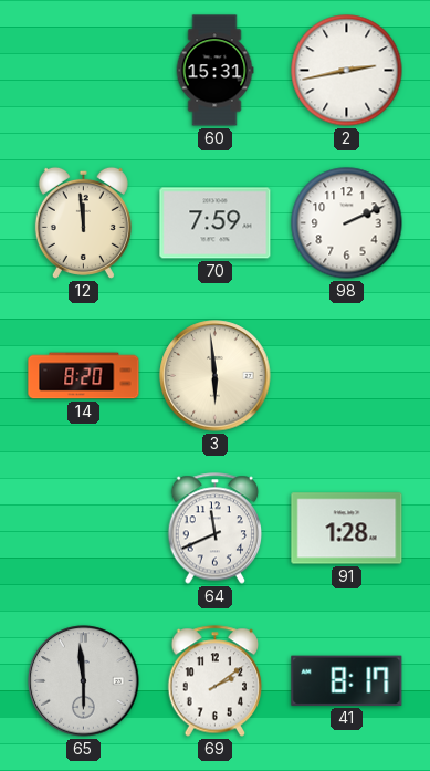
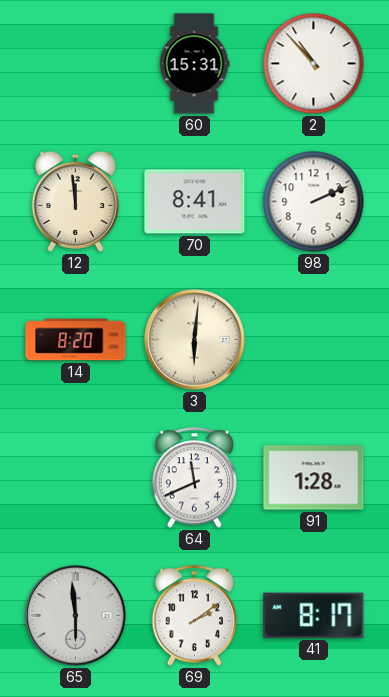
2: 2:43 -> 10:53
70: 7:59 -> 8:41
3: 5:59 -> 6:01
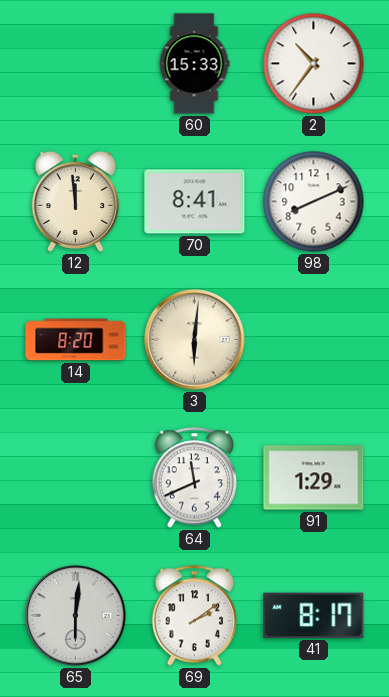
60: 15:31 -> 15:33
2: 10:53 -> 10:36
98: 2:11 -> 8:11
91: 1:28 -> 1:29
65: 5:59 -> 6:01
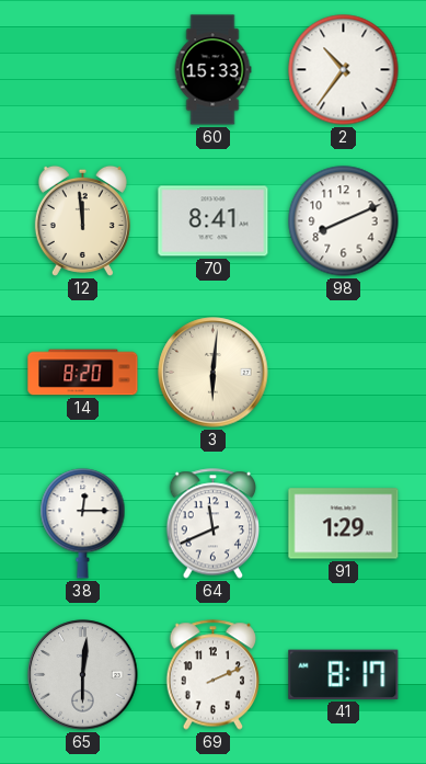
38: none -> 12:15
69: 2:09 -> 2:11
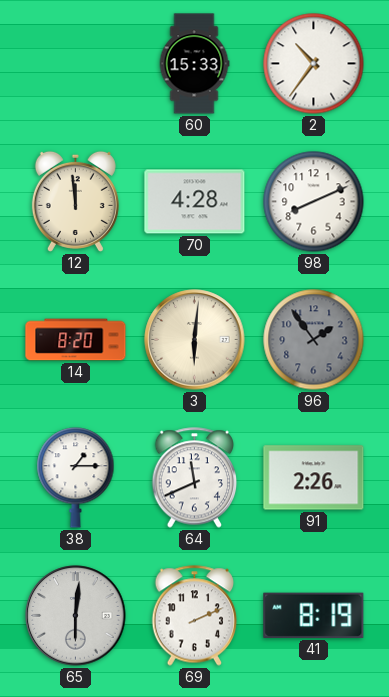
70: 8:41 -> 4:28
96: none -> 1:54
38: 12:15 -> 1:15
91: 1:29 -> 2:26
41: 8:17 -> 8:19
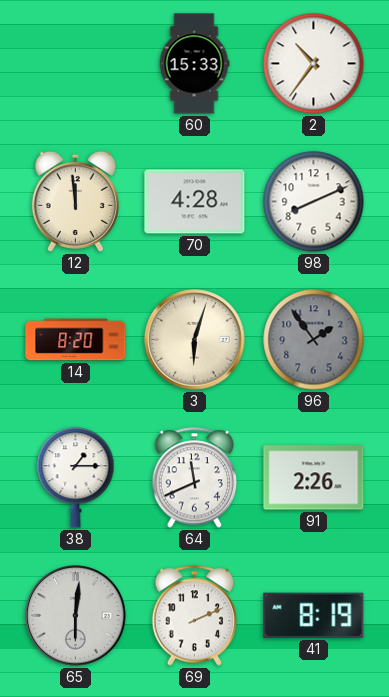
3: 6:01 -> 6:03
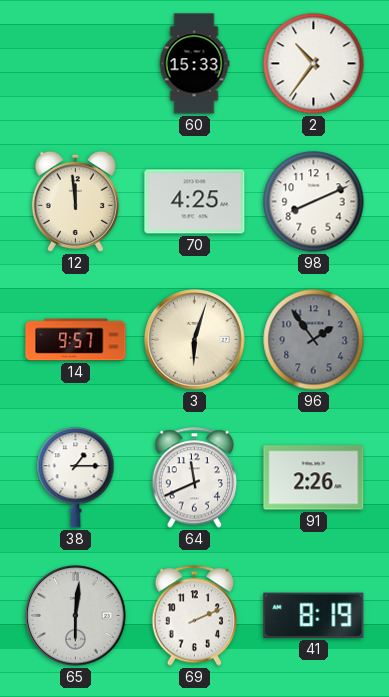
70: 4:28 -> 4:25
14: 8:20 -> 9:57
